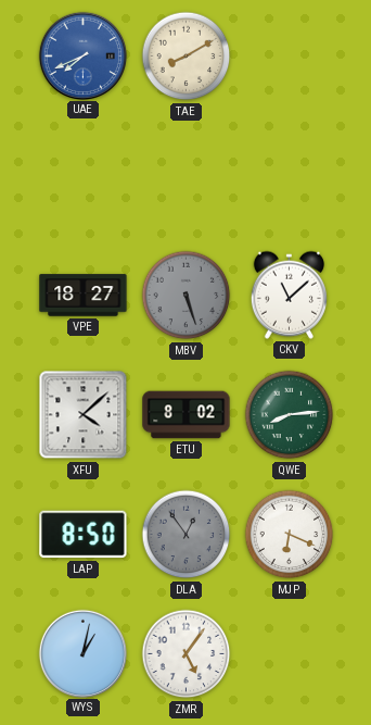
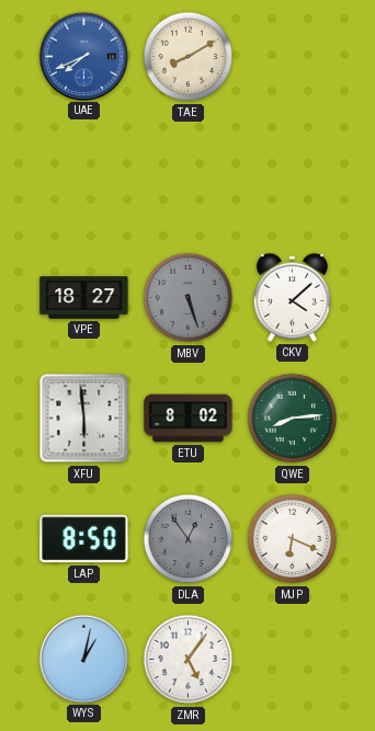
CKV: 11:08 -> 4:08
XFU: 4:08 -> 5:59
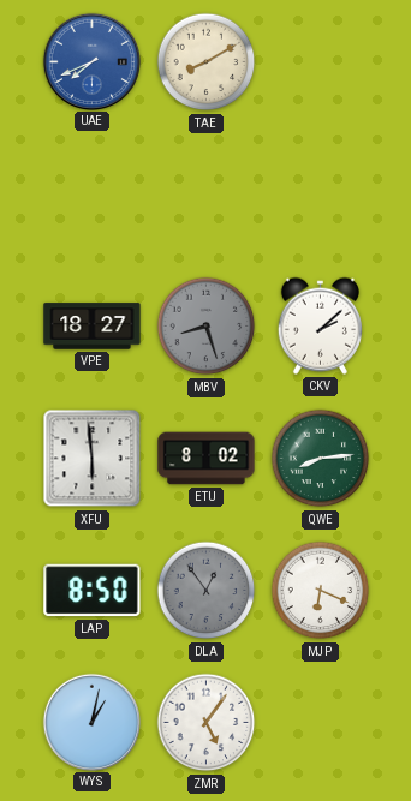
MBV: 5:27 -> 8:27
CKV: 4:08 -> 2:08
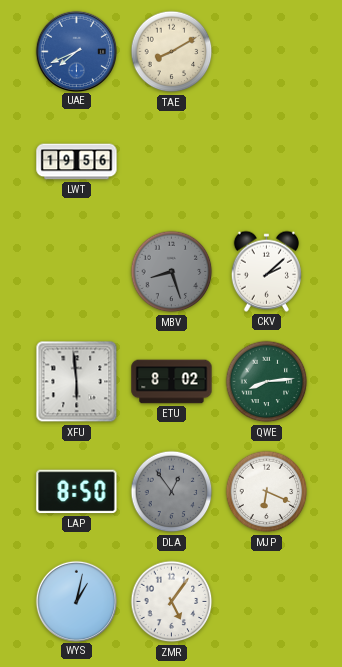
LWT: none -> 19:56
VPE: 18:27 -> none
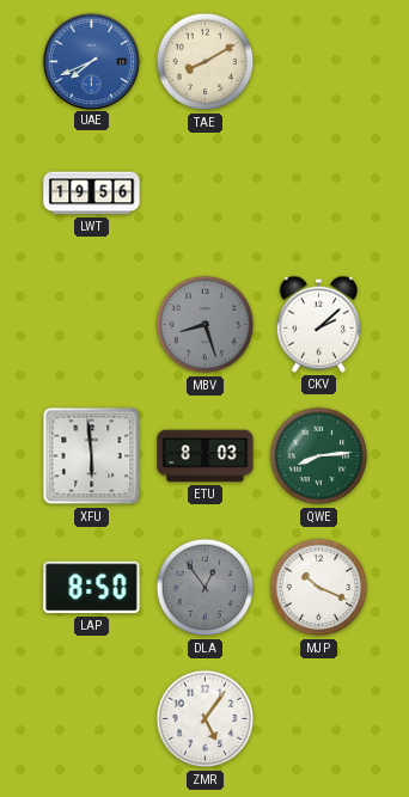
ETU: 8:02 -> 8:03
MJP: 6:19 -> 10:19
WYS: 1:02 -> none
